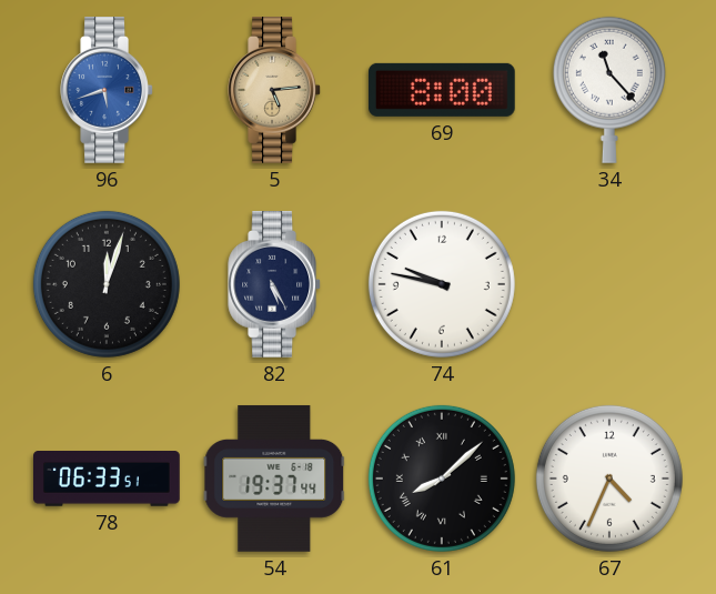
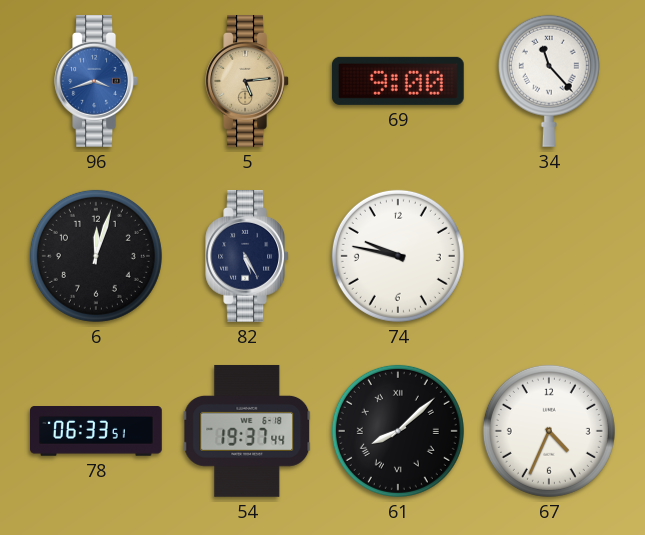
96: 5:42 -> 3:42
69: 8:00 -> 9:00
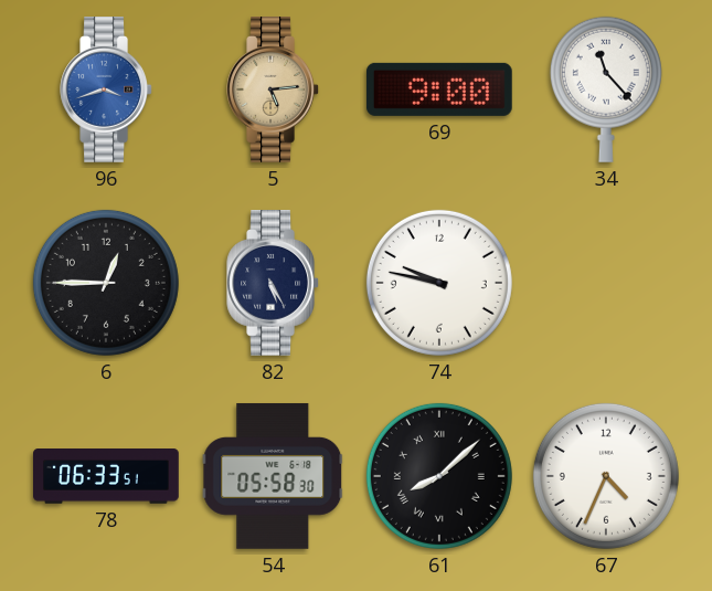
6: 12:03 -> 12:45
54: 19:37 -> 05:58
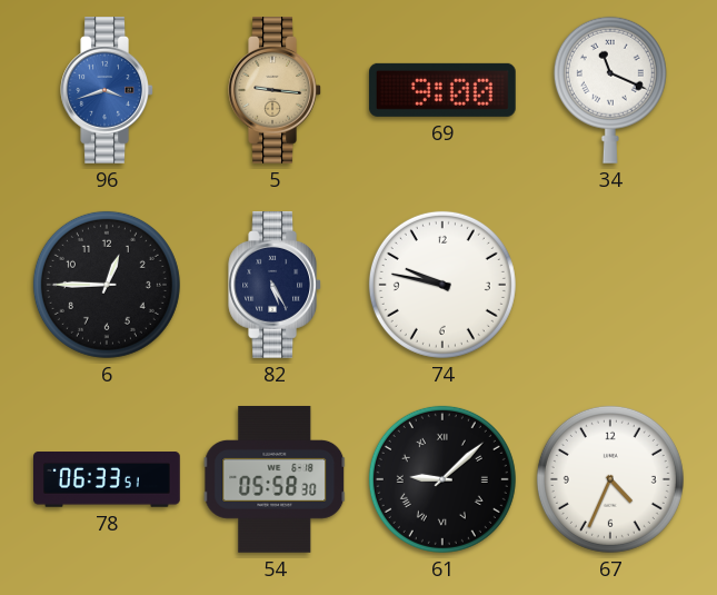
5: 5:14 -> 9:16
34: 11:23 -> 11:19
61: 8:08 -> 9:08
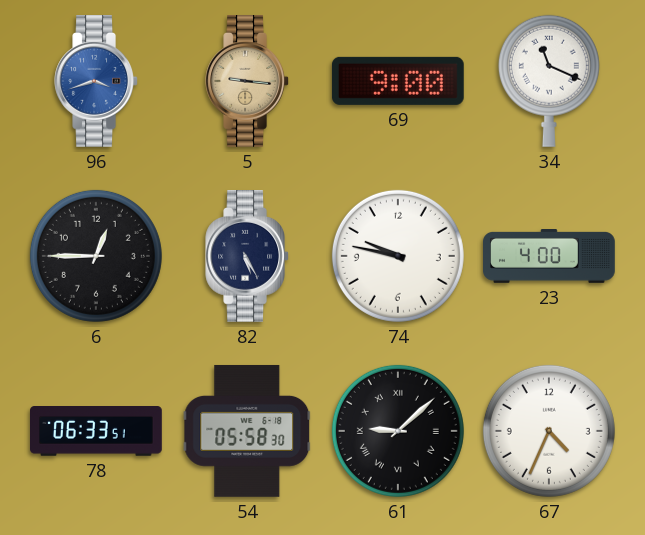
23: none -> 4:00
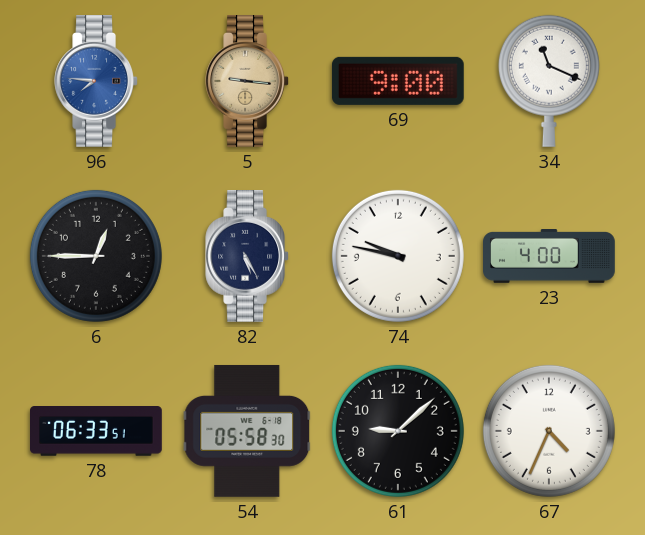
96: 3:42 -> 7:46
61 numerals: Roman -> Arabic
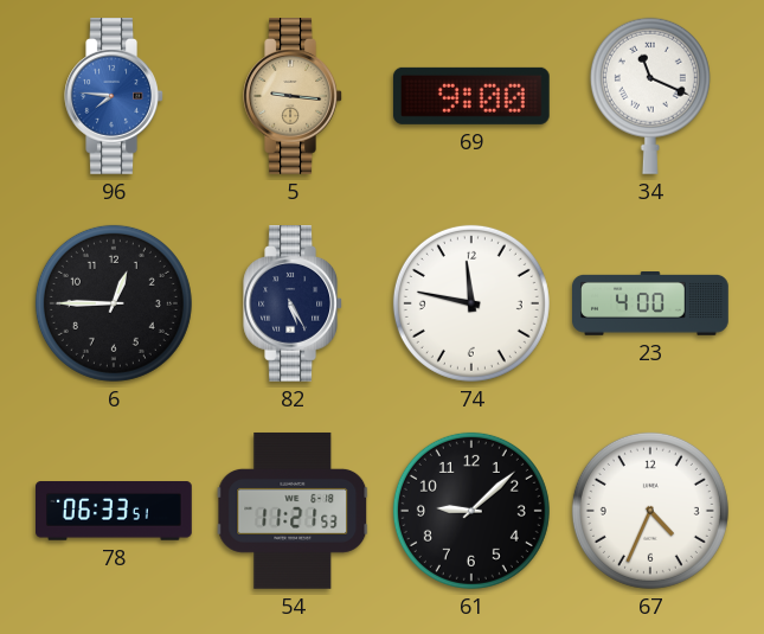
74: 9:47 -> 11:47
54: 05:58 -> 11:21
